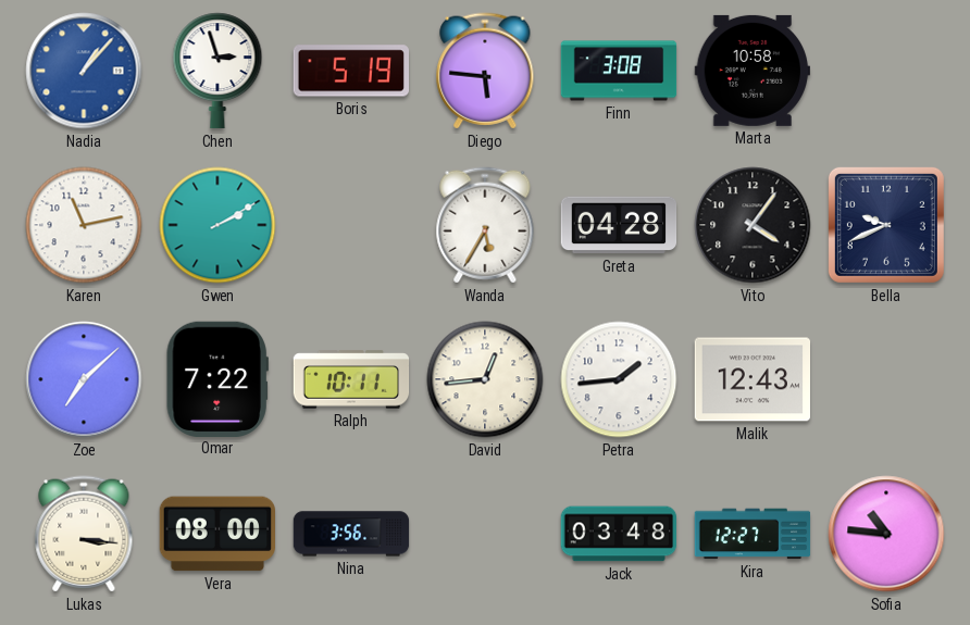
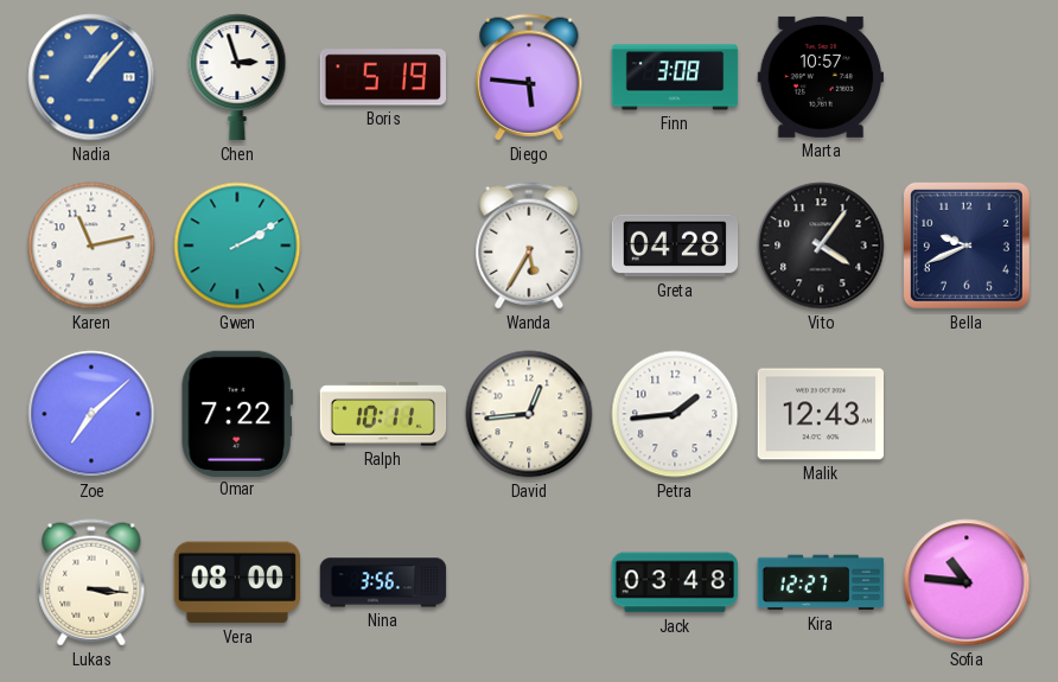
Marta: 10:58 -> 10:57
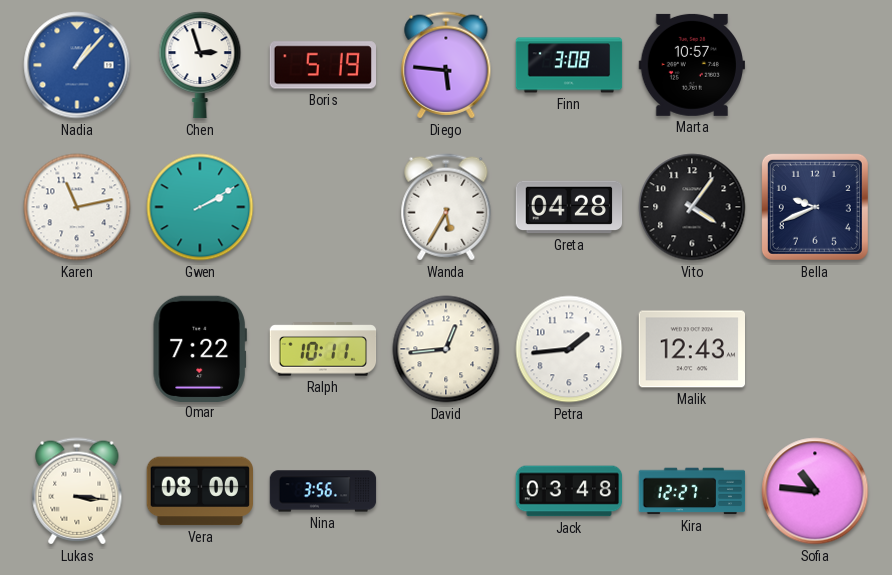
Zoe: 7:08 -> none
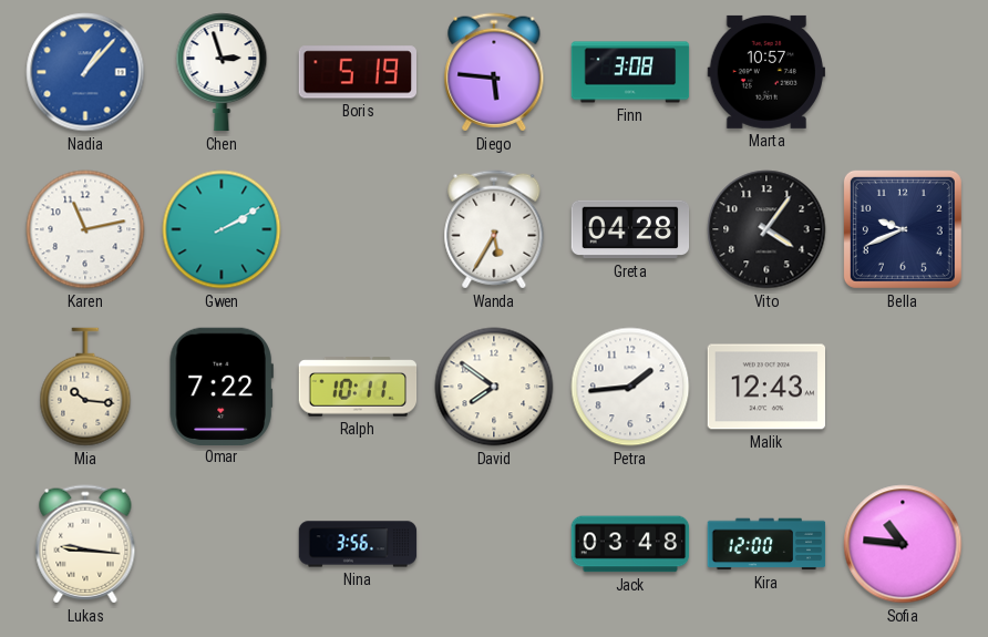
Mia: none -> 10:16
David: 12:44 -> 7:51
Lukas: 3:16 -> 9:16
Vera: 08:00 -> none
Kira: 12:27 -> 12:00
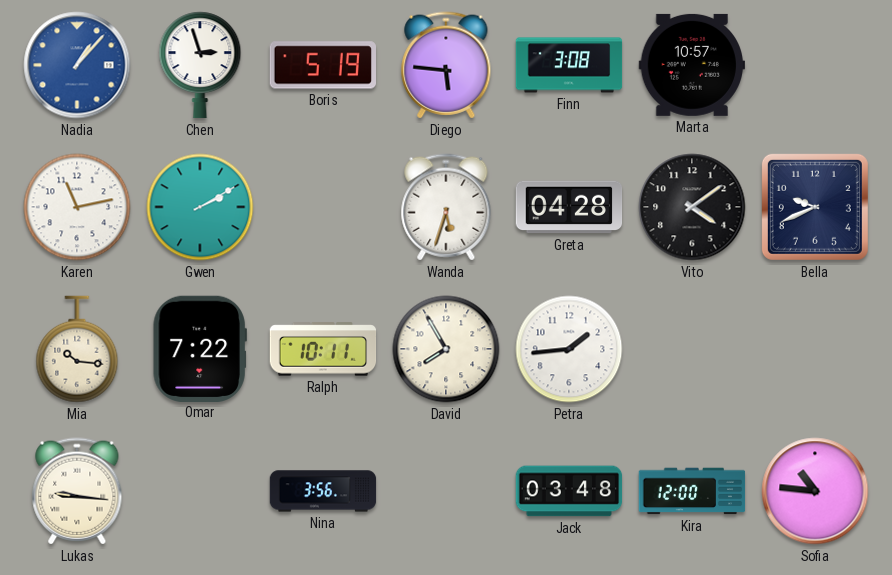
Wanda: 5:35 -> 5:33
Vito: 4:06 -> 4:09
David: 7:51 -> 7:55
Malik: 12:43 -> none
